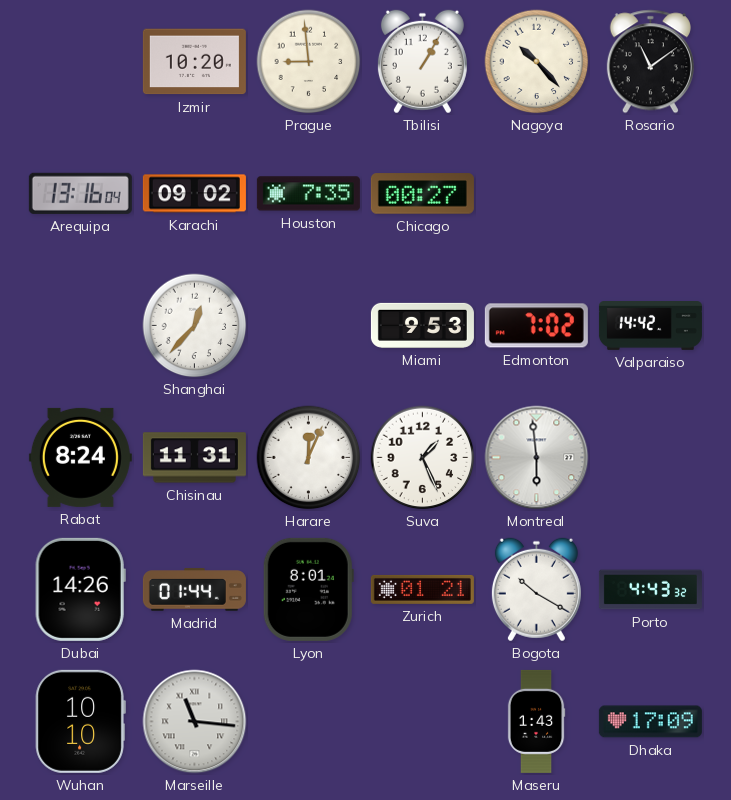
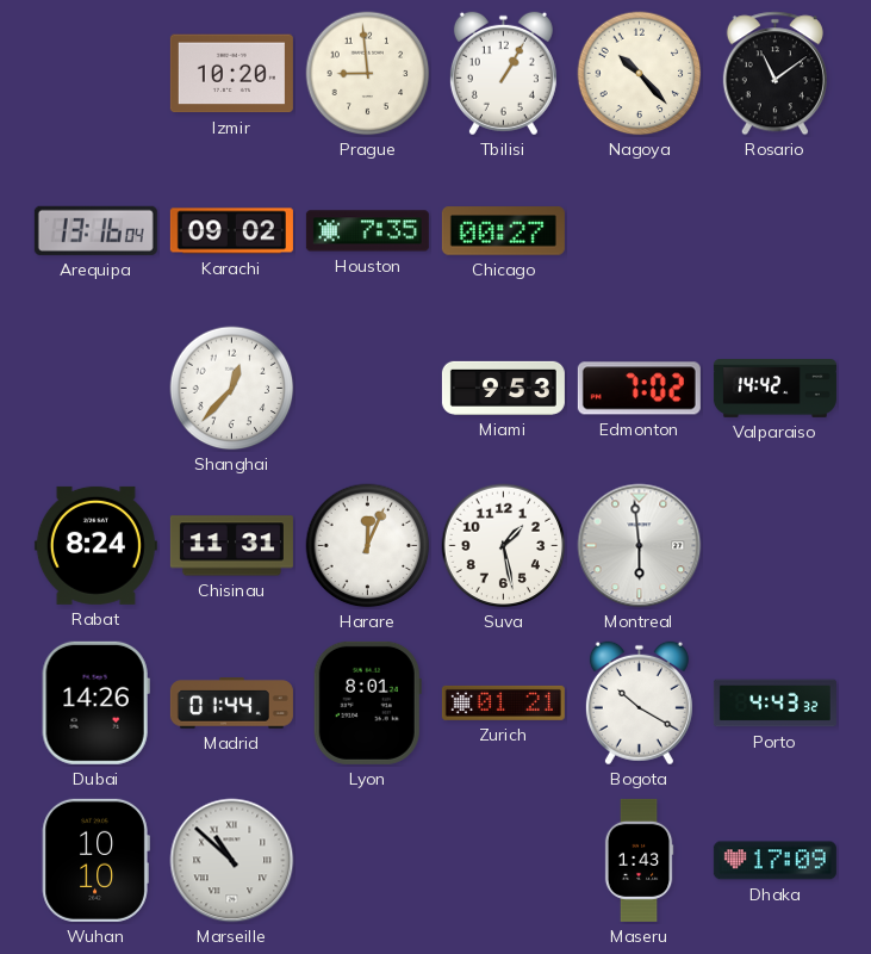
Suva: 1:26 -> 1:28
Marseille: 11:16 -> 10:52
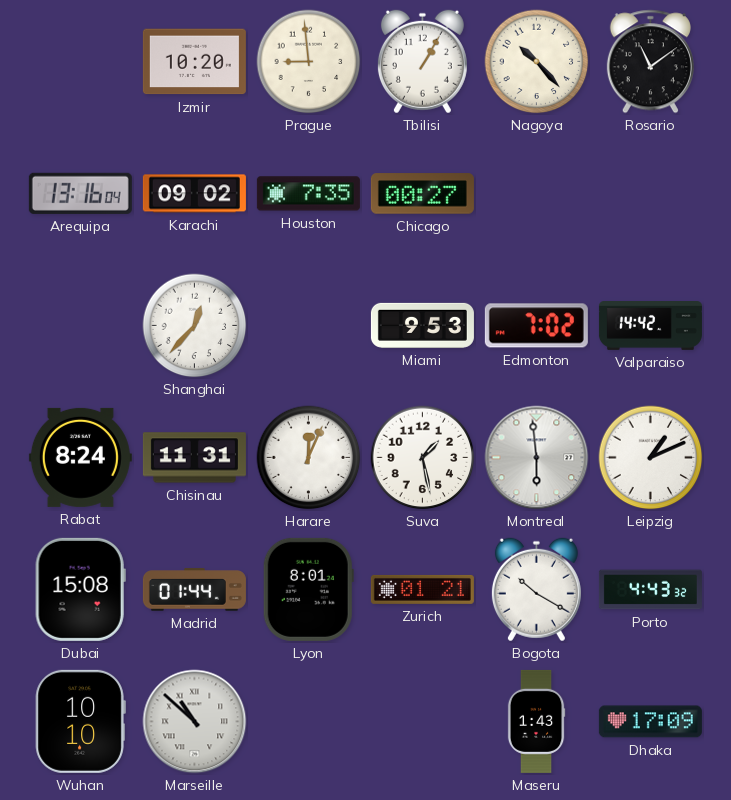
Leipzig: none -> 1:11
Dubai: 14:26 -> 15:08
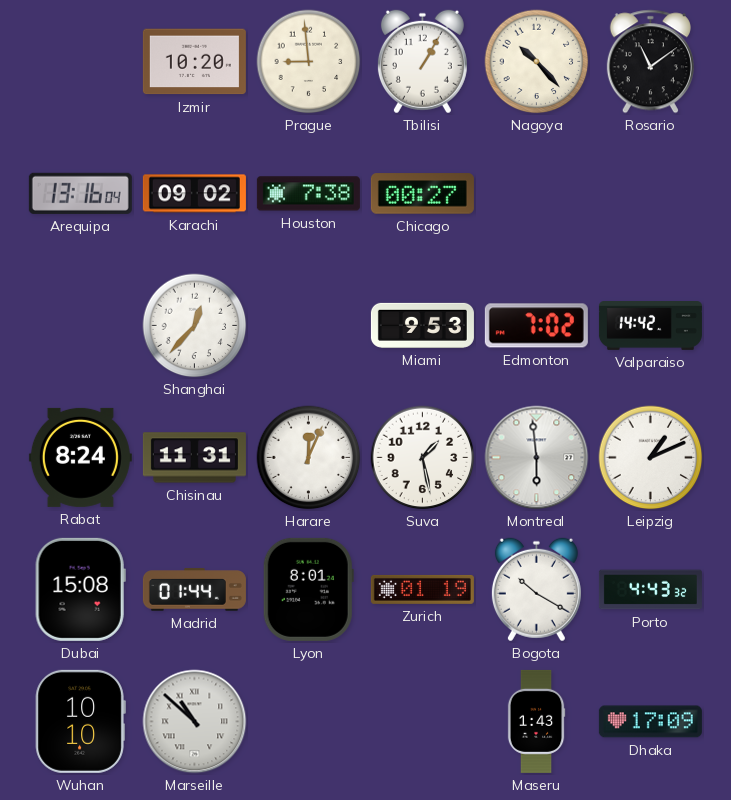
Houston: 7:35 -> 7:38
Zurich: 01:21 -> 01:19
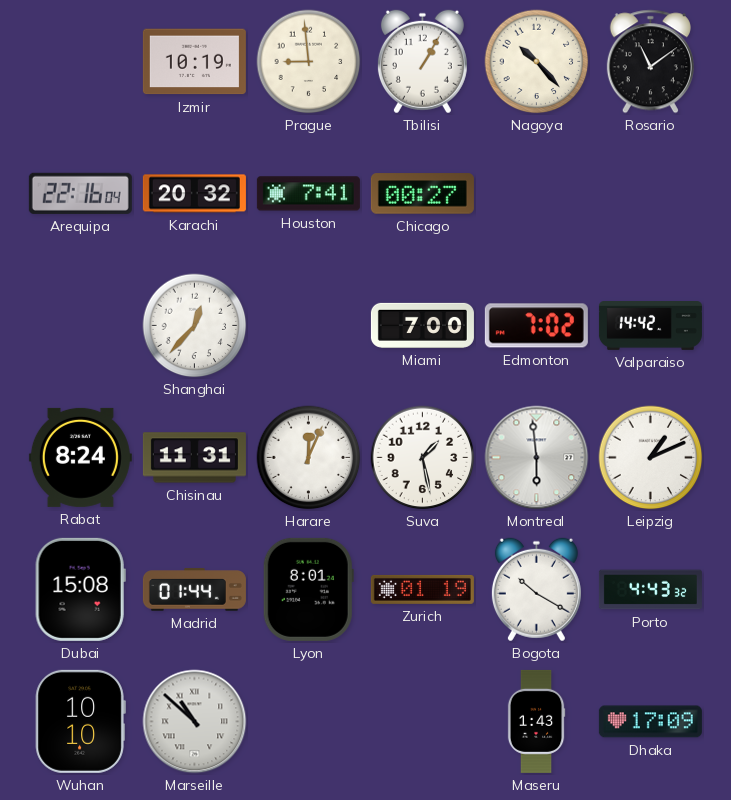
Izmir: 10:20 -> 10:19
Arequipa: 13:16 -> 22:16
Karachi: 09:02 -> 20:32
Houston: 7:38 -> 7:41
Miami: 9:53 -> 7:00
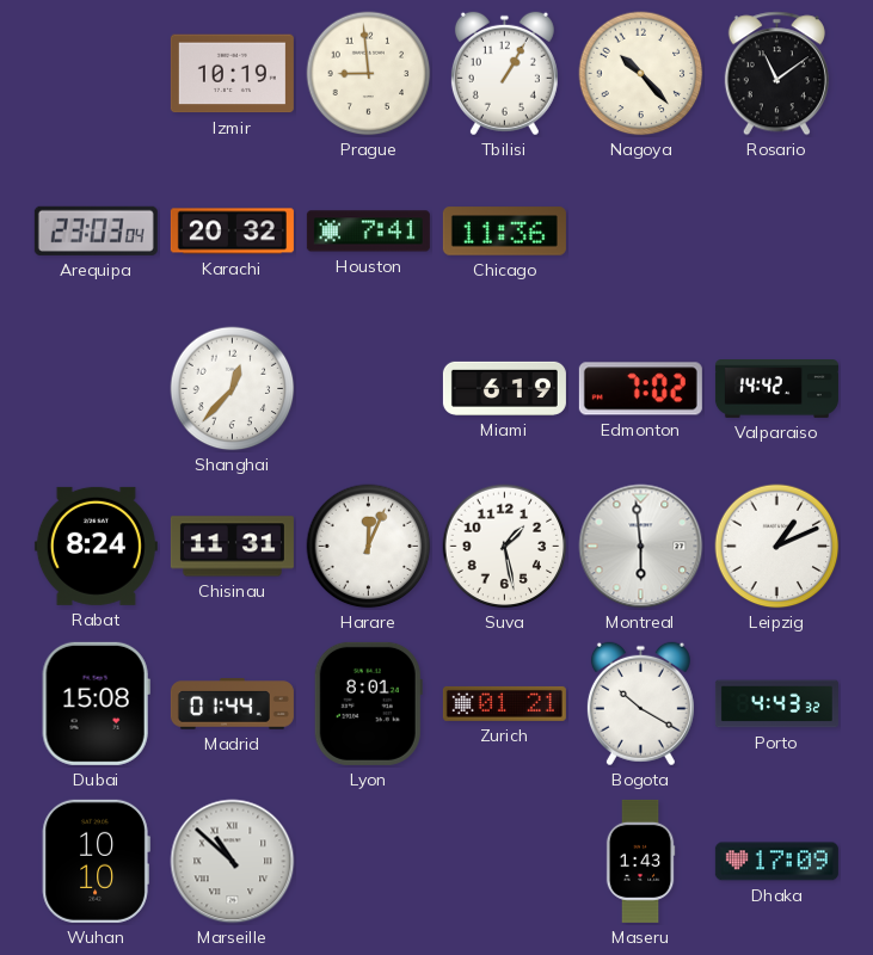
Arequipa: 22:16 -> 23:03
Chicago: 00:27 -> 11:36
Miami: 7:00 -> 6:19
Zurich: 01:19 -> 01:21
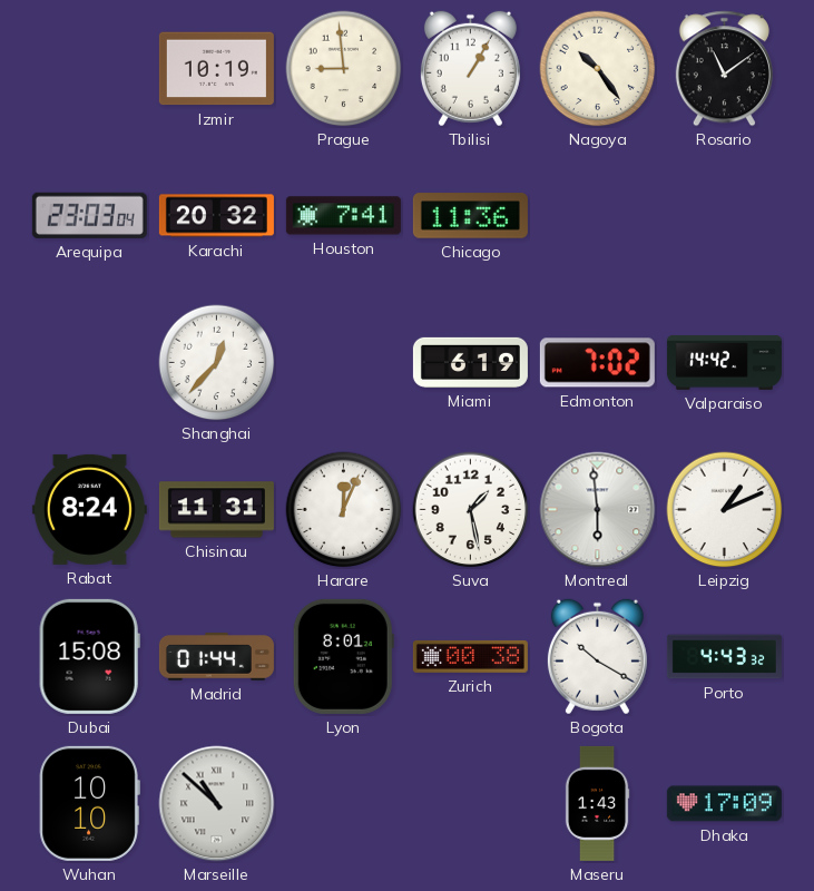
Nagoya: 10:23 -> 10:24
Zurich: 01:21 -> 00:38
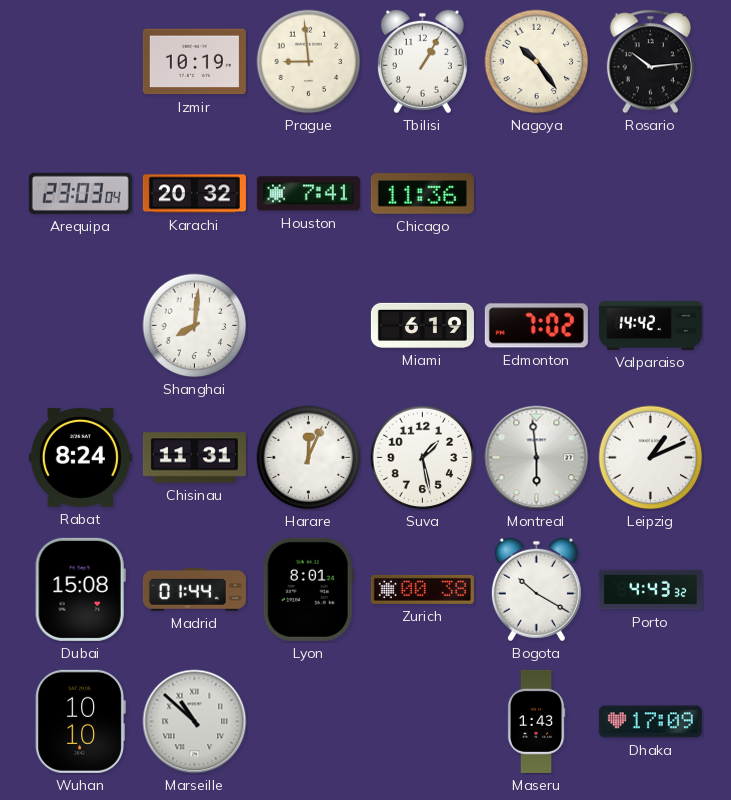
Rosario: 11:09 -> 10:14
Shanghai: 12:37 -> 8:01
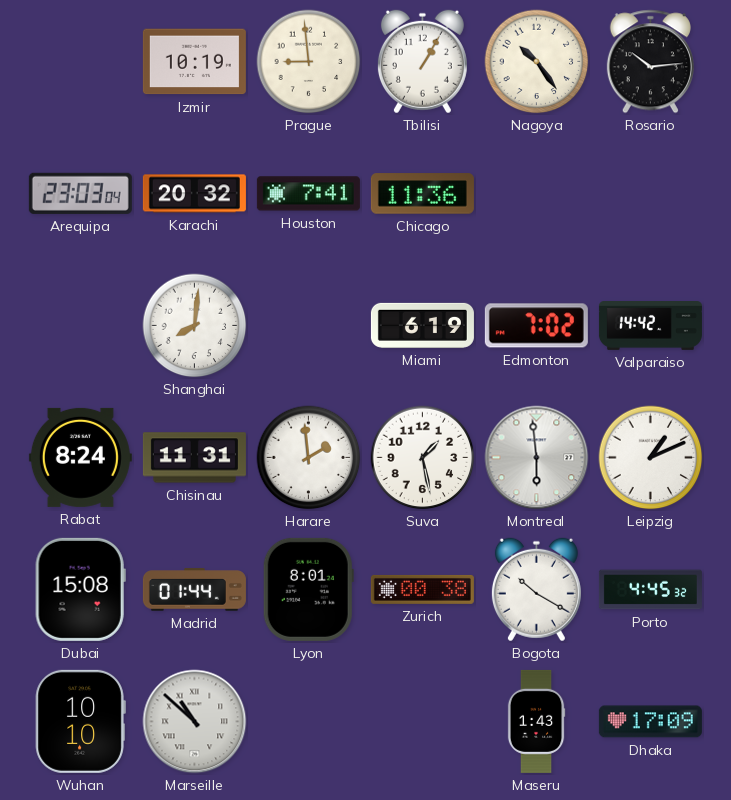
Harare: 12:04 -> 1:59
Porto: 4:43 -> 4:45
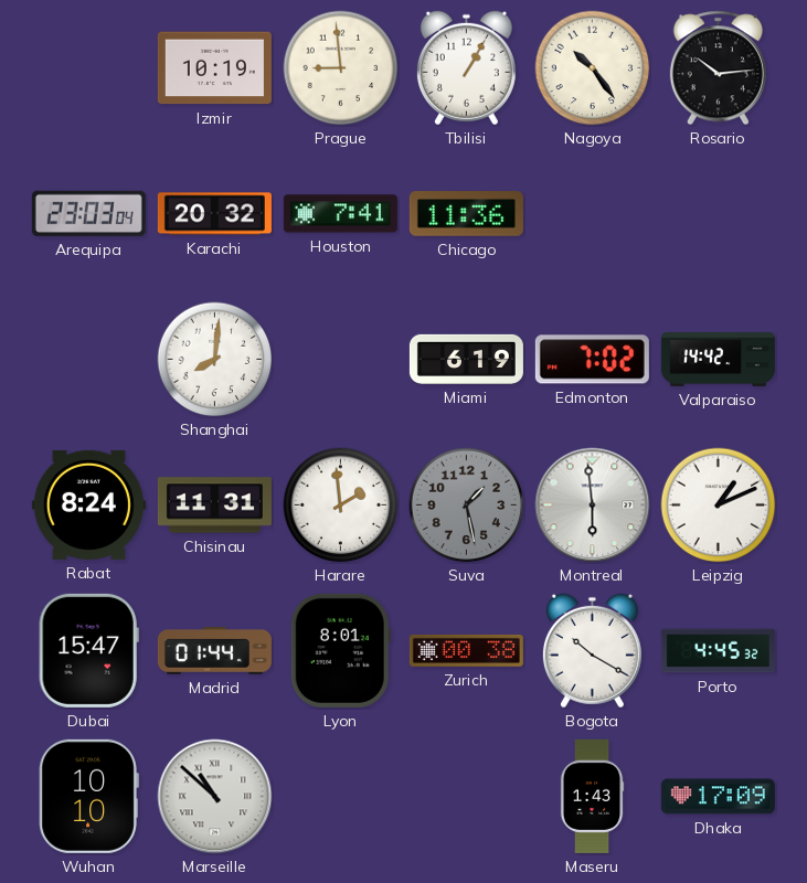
Suva dial: white -> grey
Dubai: 15:08 -> 15:47
